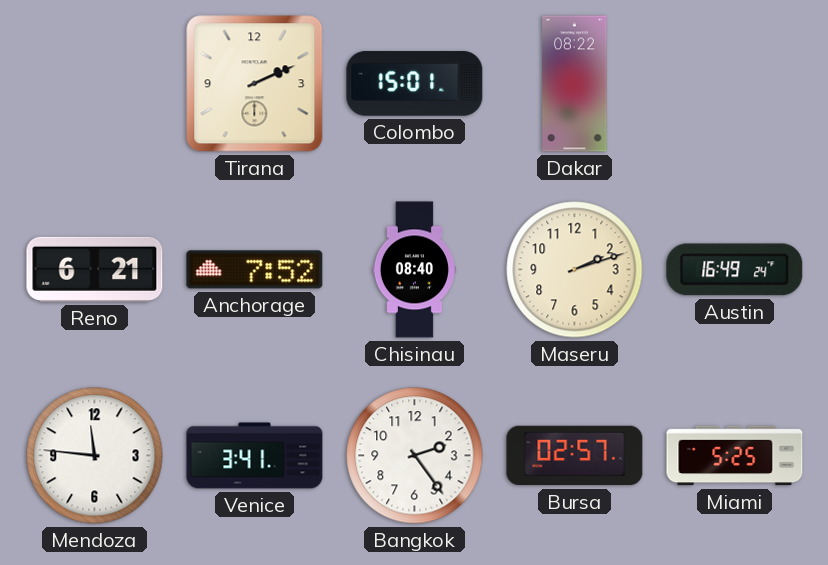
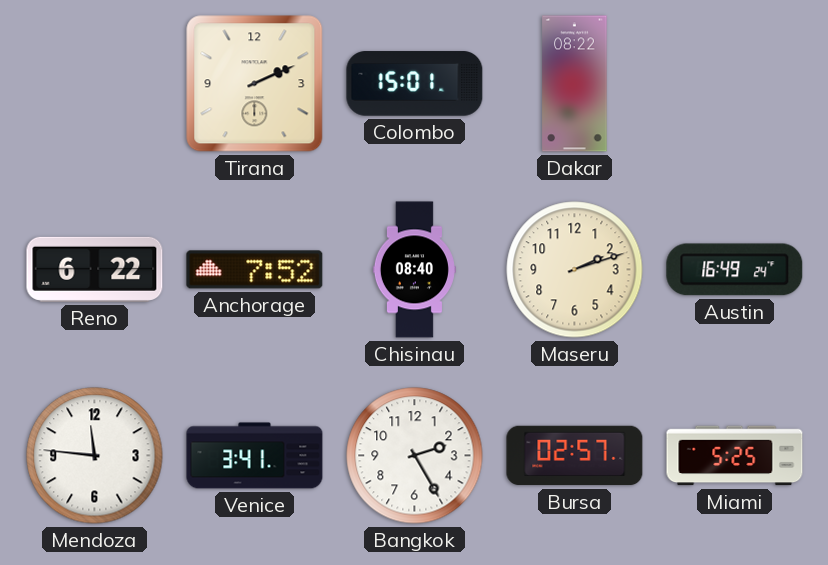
Reno: 6:21 -> 6:22
Bangkok: 2:24 -> 2:25
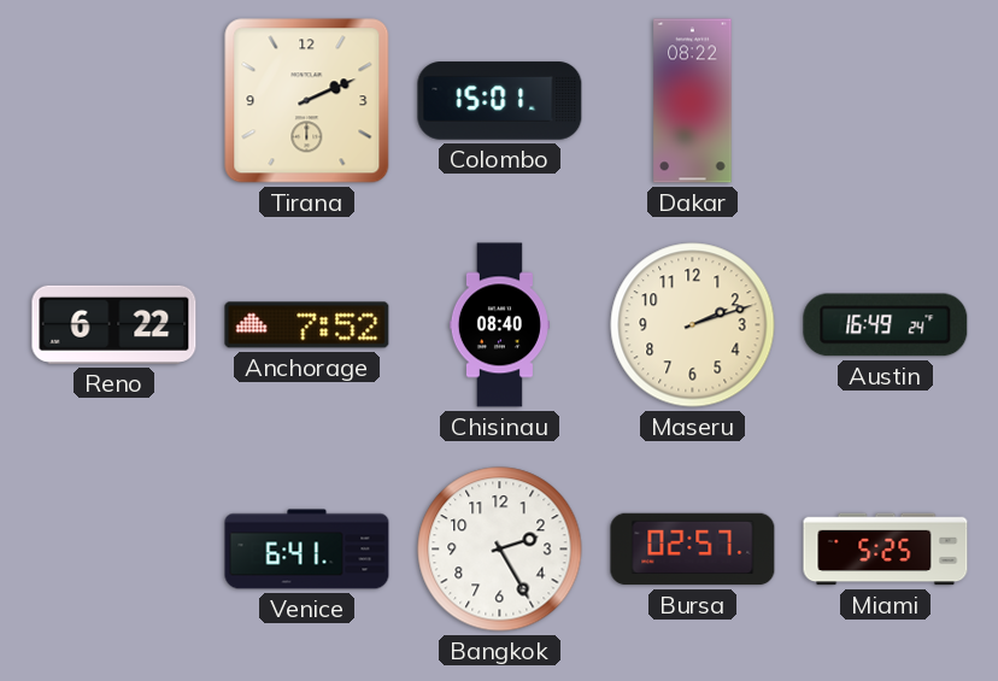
Mendoza: 11:46 -> none
Venice: 3:41 -> 6:41
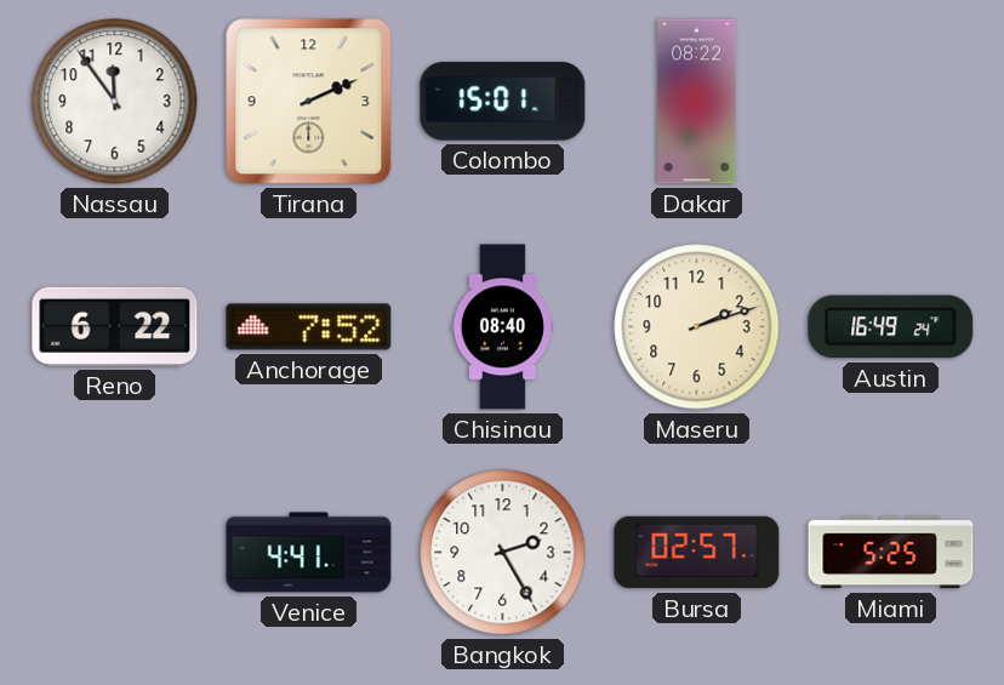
Nassau: none -> 11:54
Venice: 6:41 -> 4:41
